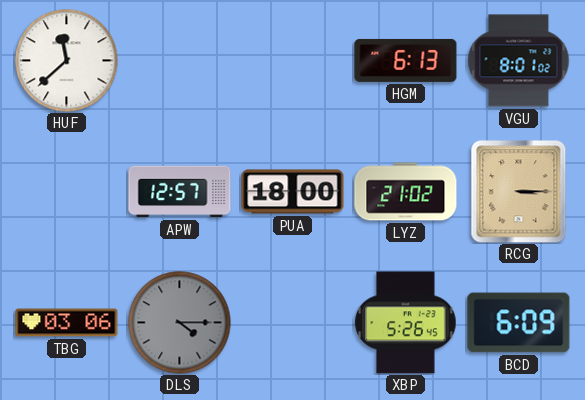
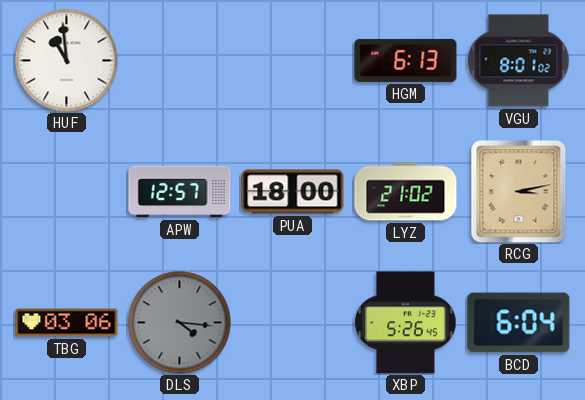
HUF: 11:38 -> 10:59
RCG: 3:15 -> 3:13
DLS: 4:15 -> 4:16
BCD: 6:09 -> 6:04
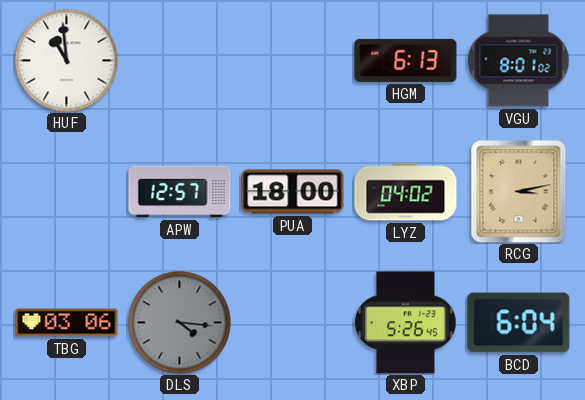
LYZ: 21:02 -> 04:02
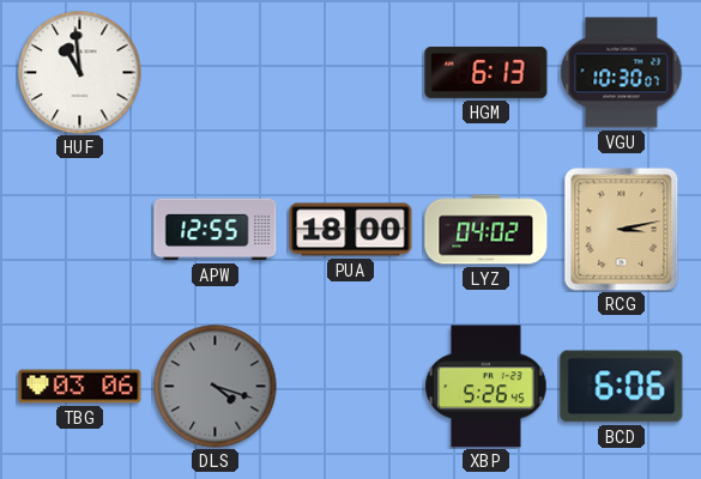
VGU: 8:01 -> 10:30
APW: 12:57 -> 12:55
DLS: 4:16 -> 4:18
BCD: 6:04 -> 6:06
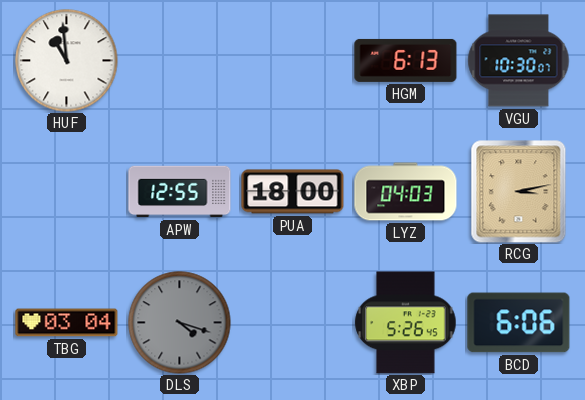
LYZ: 04:02 -> 04:03
TBG: 03:06 -> 03:04
